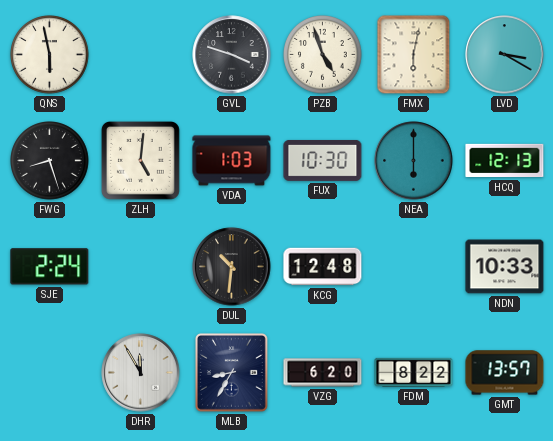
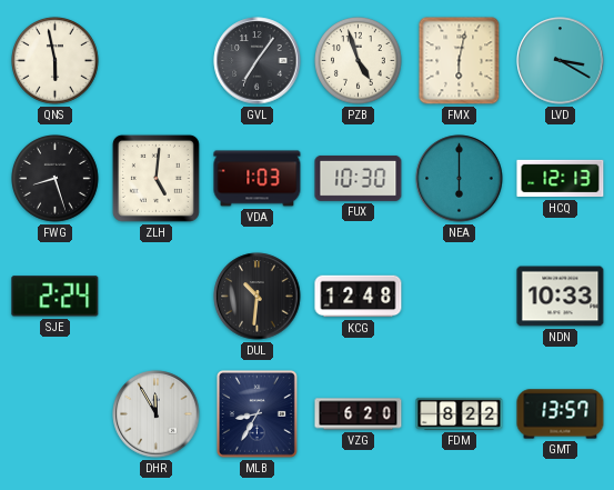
GVL: 3:48 -> 7:06
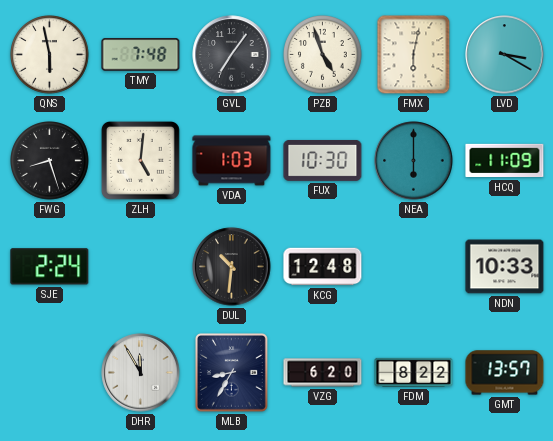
TMY: none -> 7:48
HCQ: 12:13 -> 11:09
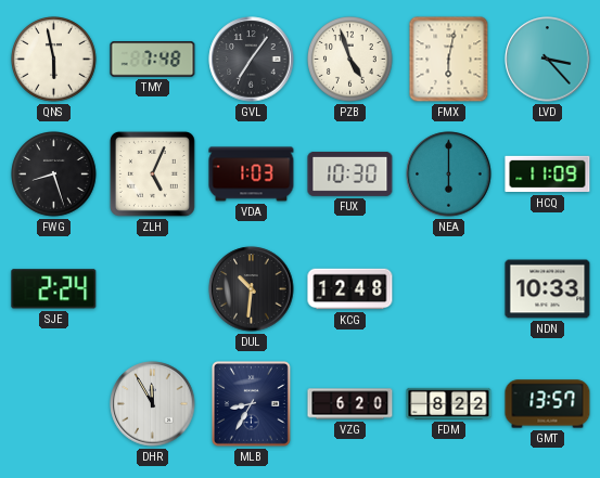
LVD: 3:20 -> 3:23
ZLH: 5:01 -> 5:04
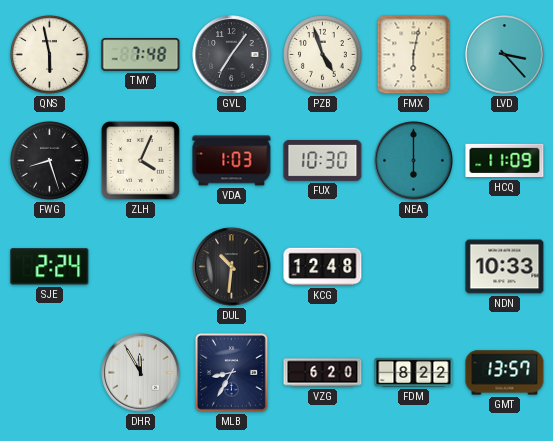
ZLH: 5:04 -> 4:04
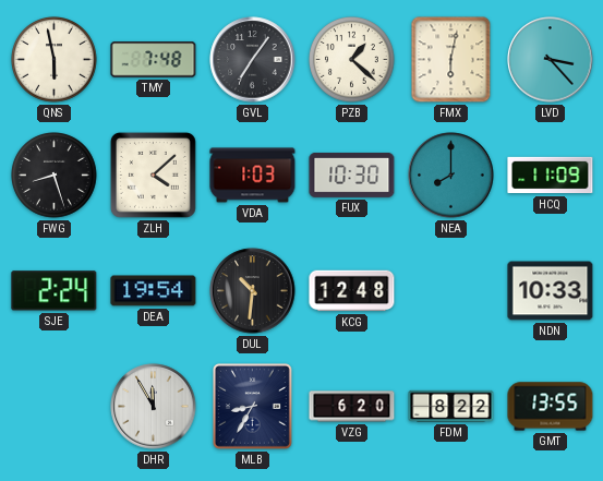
PZB: 4:57 -> 1:22
ZLH: 4:04 -> 4:08
NEA: 6:00 -> 8:00
DEA: none -> 19:54
GMT: 13:57 -> 13:55
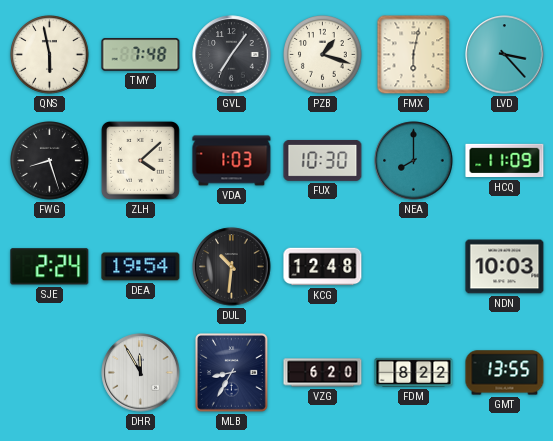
PZB: 1:22 -> 1:18
NDN: 10:33 -> 10:03
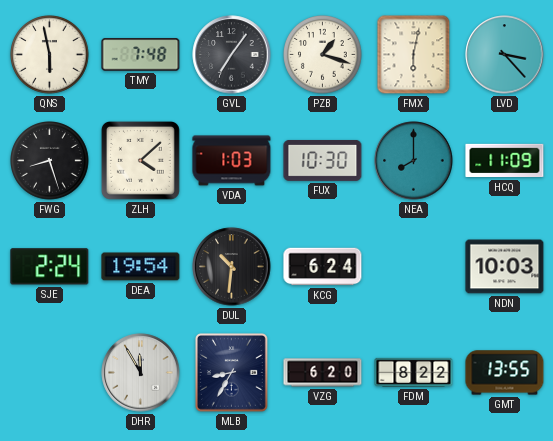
KCG: 12:48 -> 6:24
